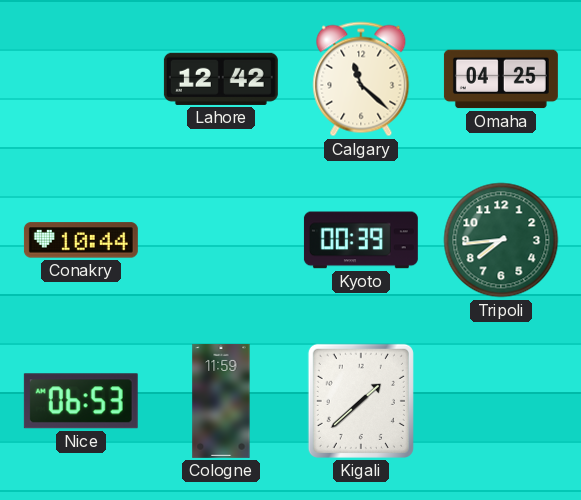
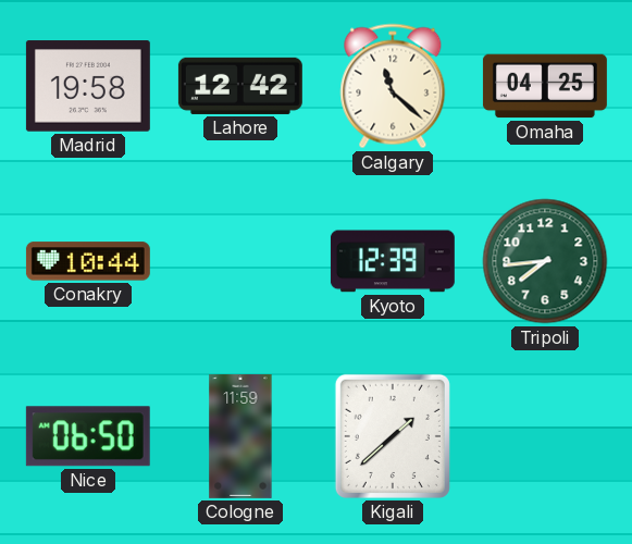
Madrid: none -> 19:58
Kyoto: 00:39 -> 12:39
Nice: 06:53 -> 06:50
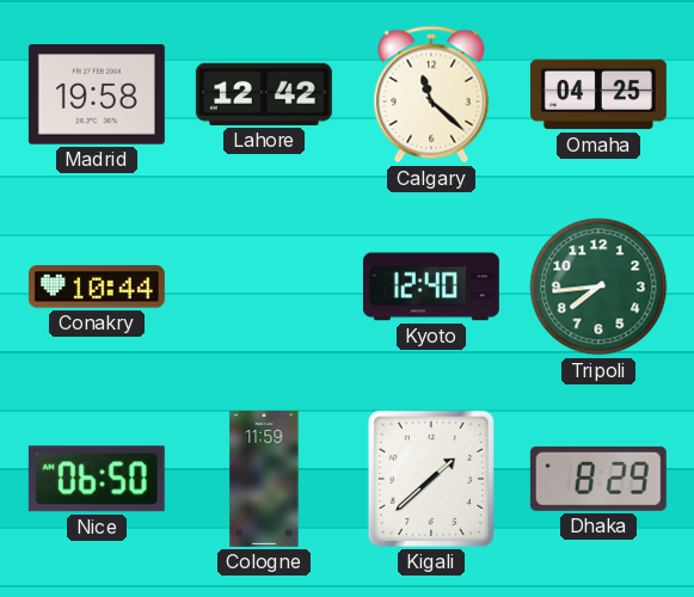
Kyoto: 12:39 -> 12:40
Dhaka: none -> 8:29
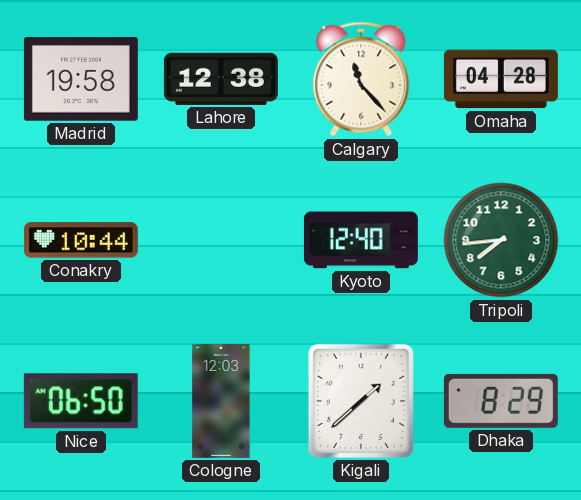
Lahore: 12:42 -> 12:38
Calgary: 11:22 -> 11:23
Omaha: 04:25 -> 04:28
Cologne: 11:59 -> 12:03
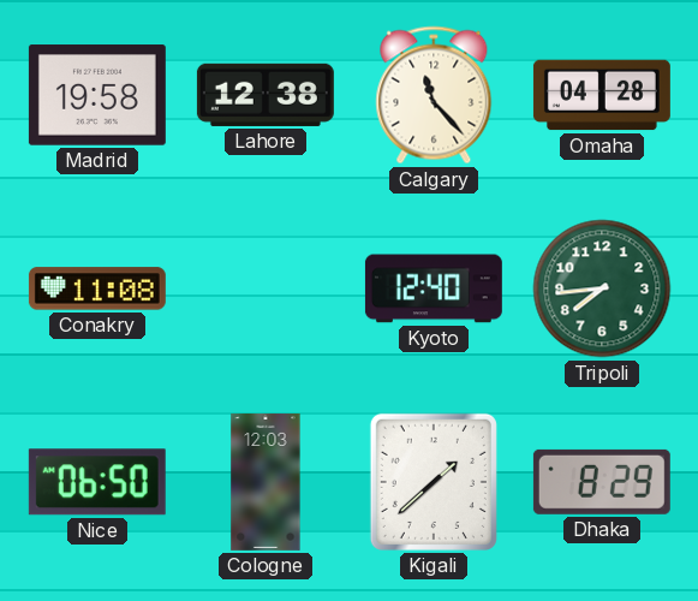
Conakry: 10:44 -> 11:08
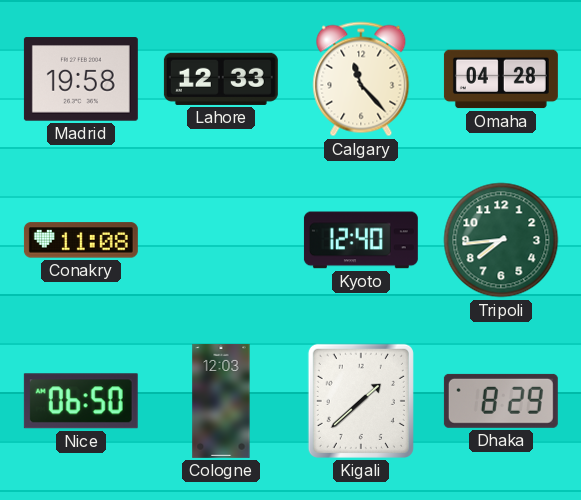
Lahore: 12:38 -> 12:33
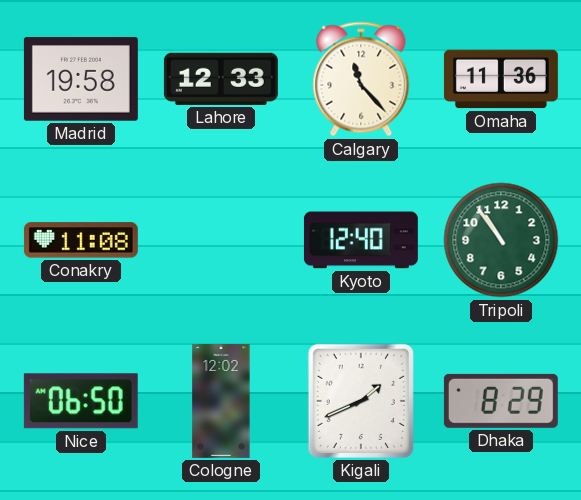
Omaha: 04:28 -> 11:36
Tripoli: 7:44 -> 10:54
Cologne: 12:03 -> 12:02
Kigali: 1:38 -> 1:41
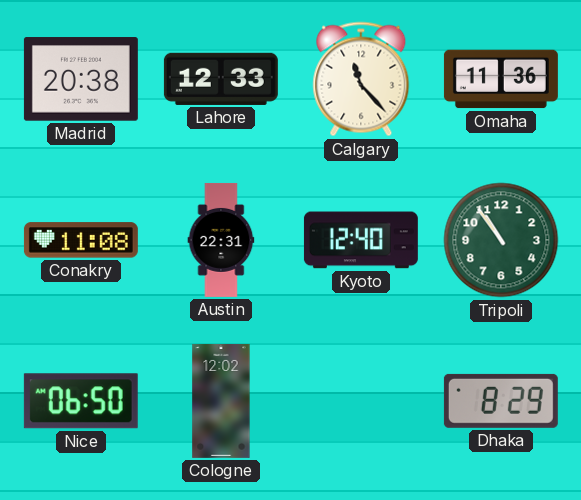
Madrid: 19:58 -> 20:38
Austin: none -> 22:31
Kigali: 1:41 -> none
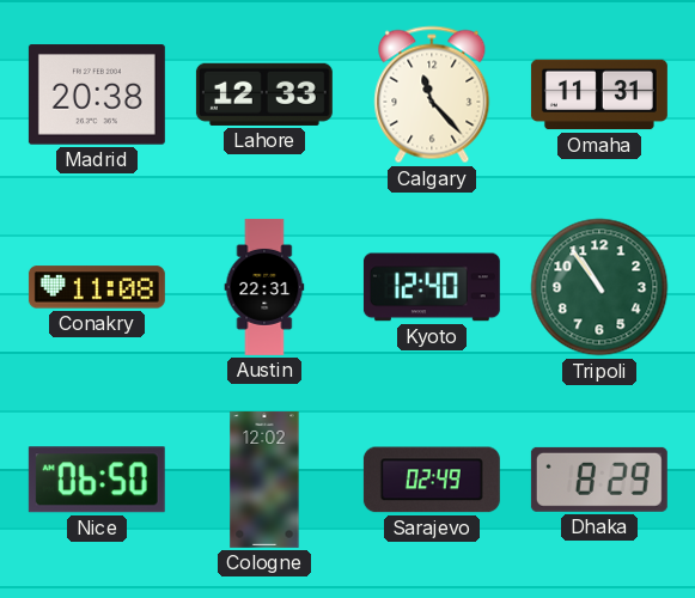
Omaha: 11:36 -> 11:31
Sarajevo: none -> 02:49
